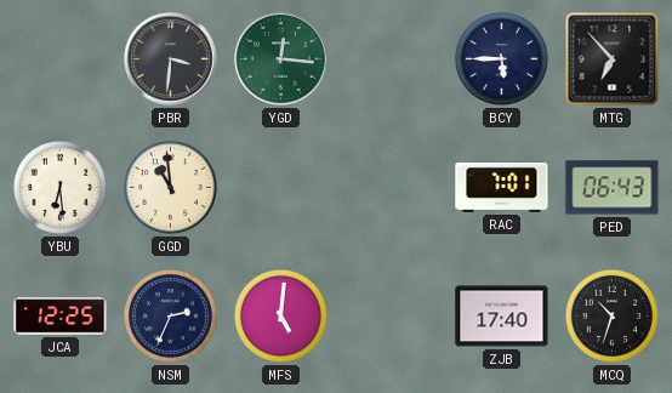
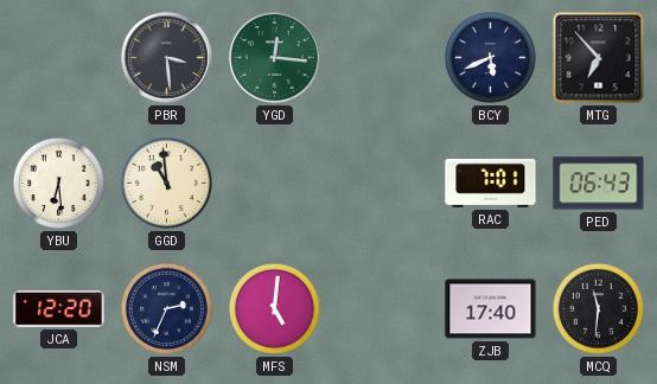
PBR: 3:31 -> 3:29
BCY: 5:45 -> 5:41
JCA: 12:25 -> 12:20
MCQ: 10:33 -> 11:31
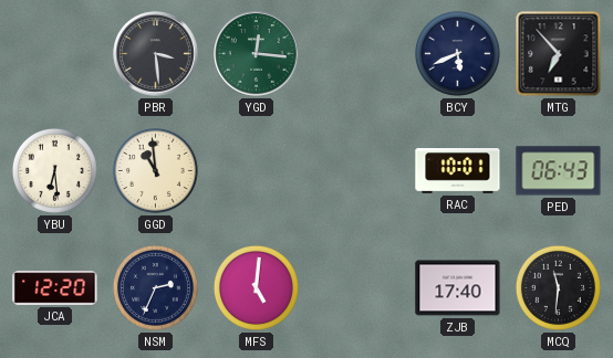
RAC: 7:01 -> 10:01
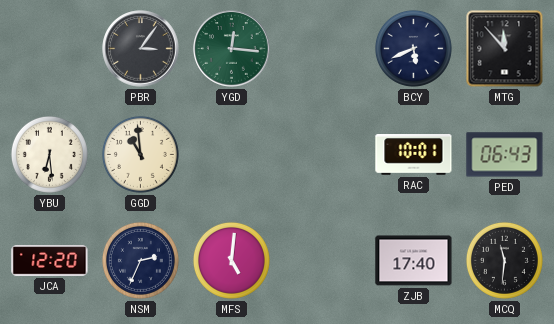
PBR: 3:29 -> 3:06
MTG: 6:53 -> 11:53
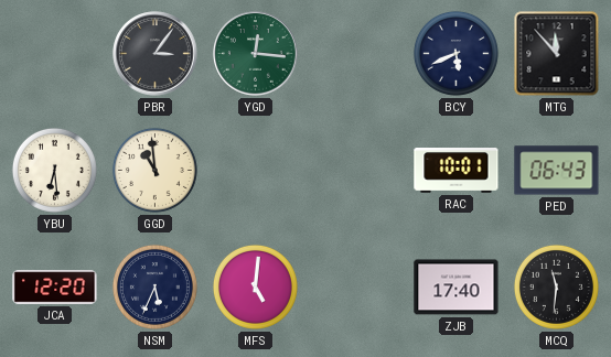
NSM: 2:34 -> 5:34
